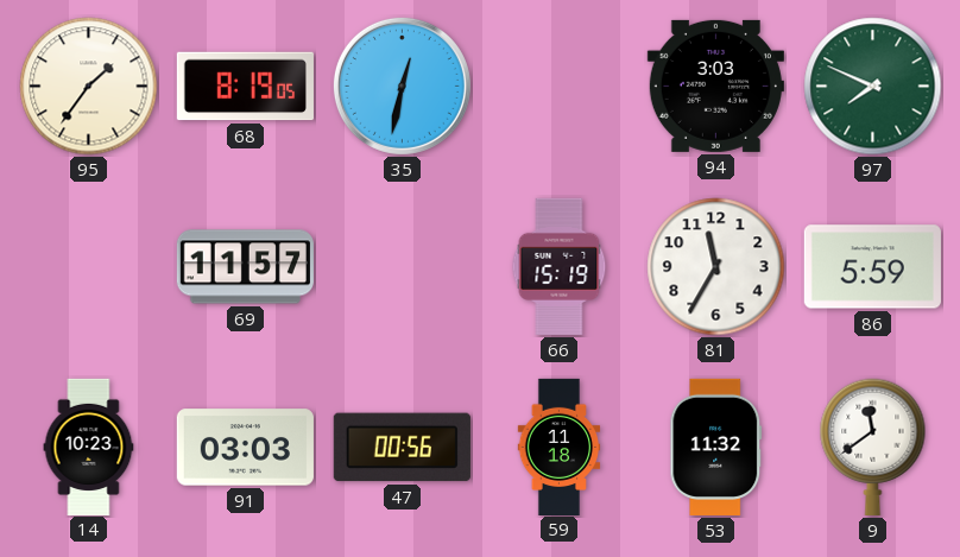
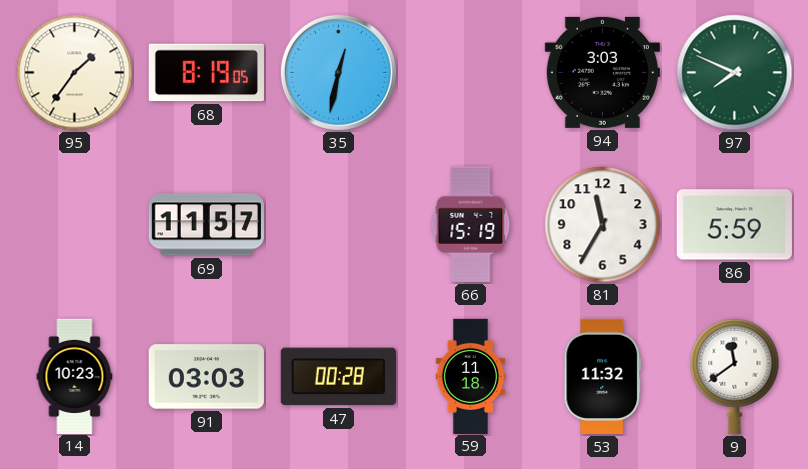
47: 00:56 -> 00:28
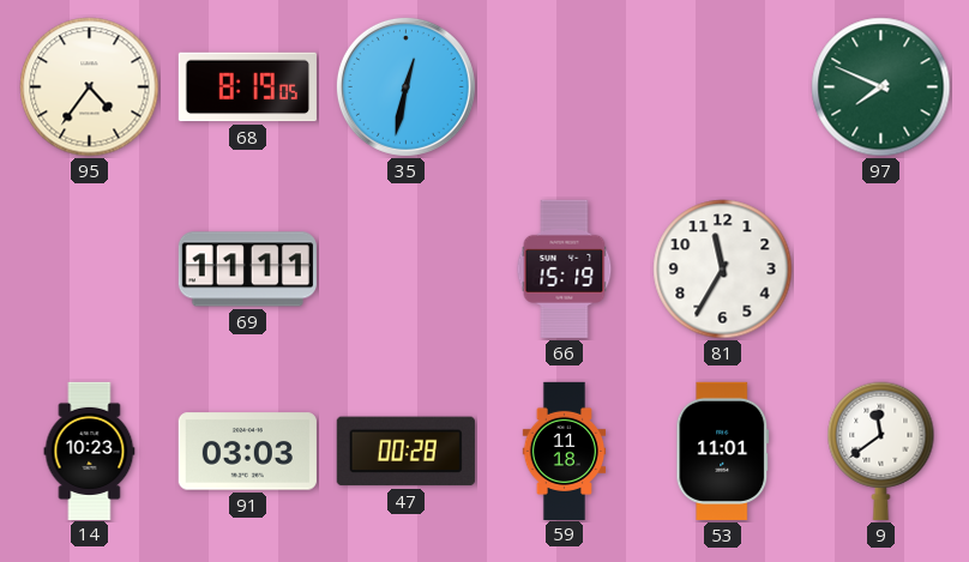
95: 1:36 -> 4:36
94: 3:03 -> none
69: 11:57 -> 11:11
86: 5:59 -> none
53: 11:32 -> 11:01
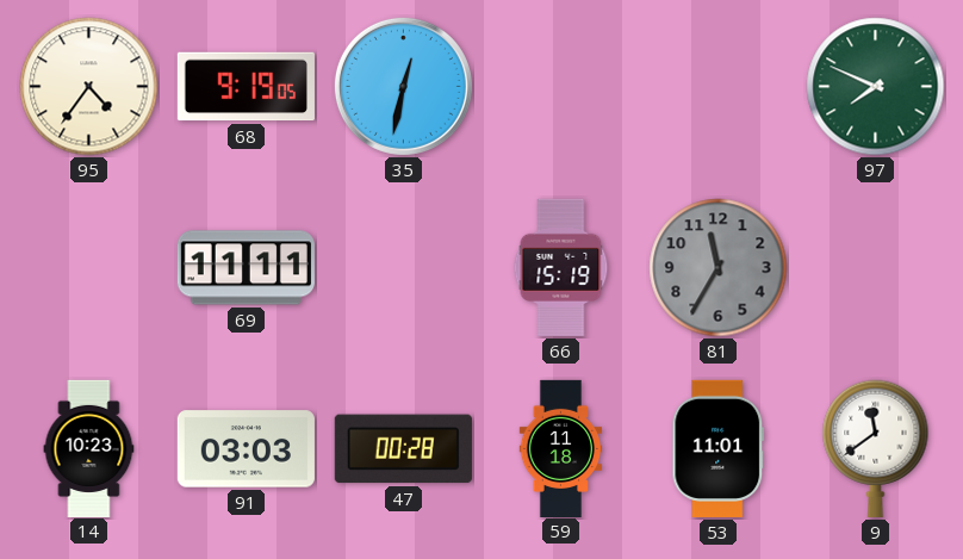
68: 8:19 -> 9:19
81 dial: white -> grey
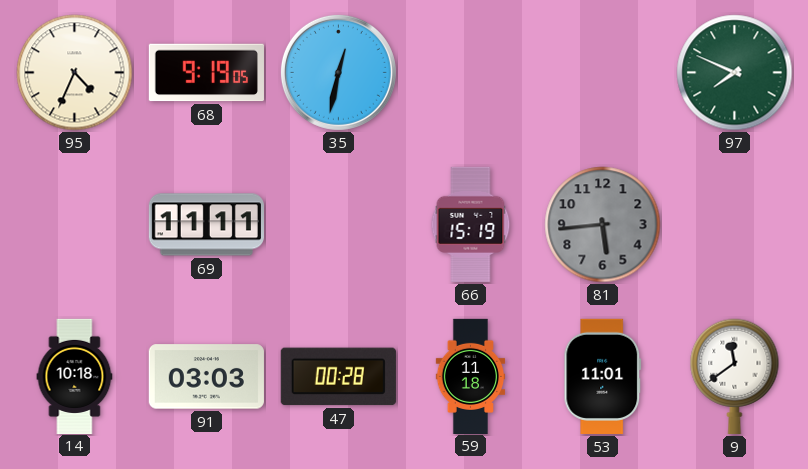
95: 4:36 -> 4:34
81: 11:35 -> 5:44
14: 10:23 -> 10:18
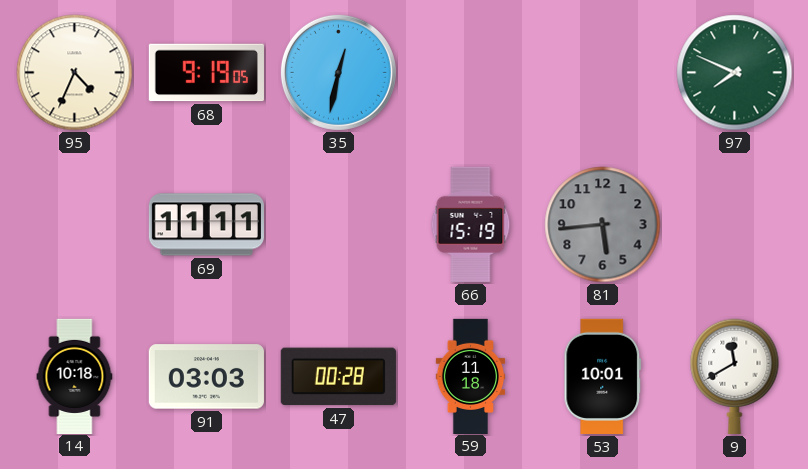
53: 11:01 -> 10:01
9: 11:39 -> 11:40
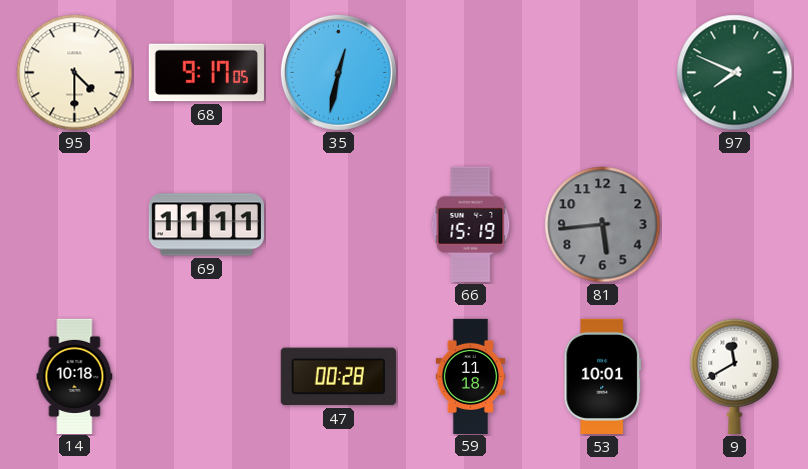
95: 4:34 -> 4:30
68: 9:19 -> 9:17
91: 03:03 -> none
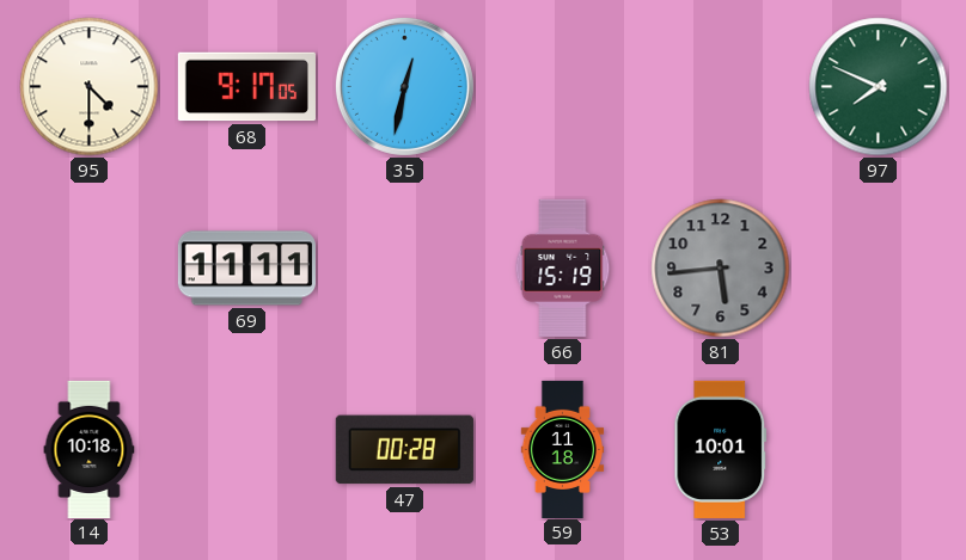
9: 11:40 -> none
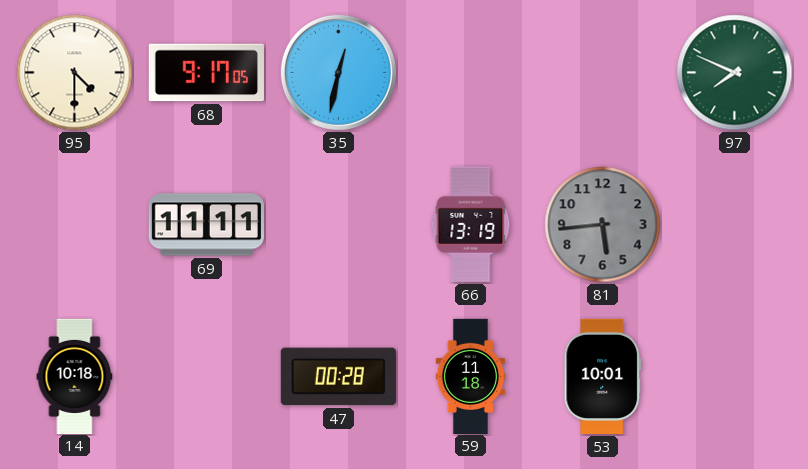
66: 15:19 -> 13:19
